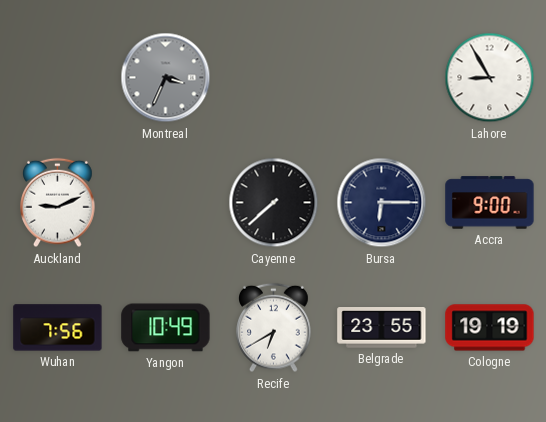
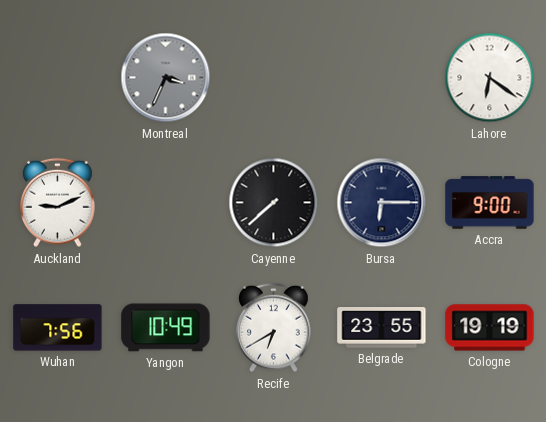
Lahore: 8:55 -> 6:21
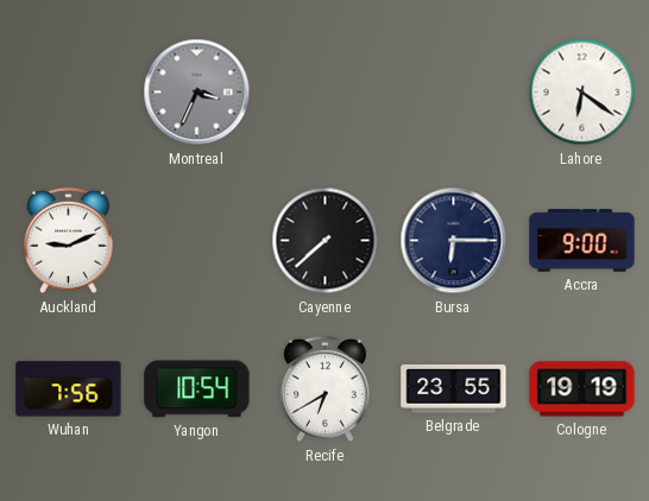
Yangon: 10:49 -> 10:54
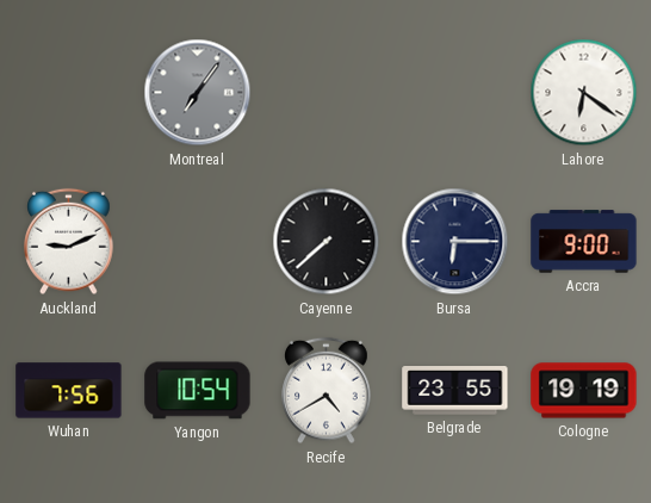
Montreal: 3:34 -> 7:06
Recife: 6:40 -> 4:40
